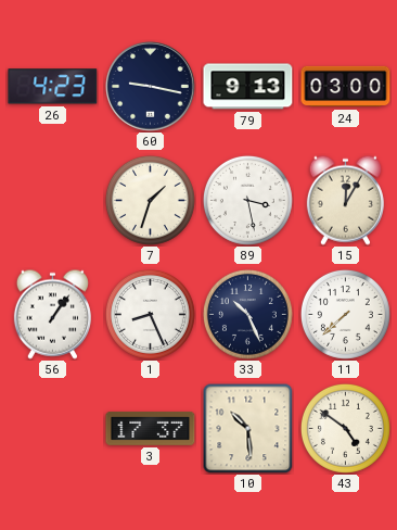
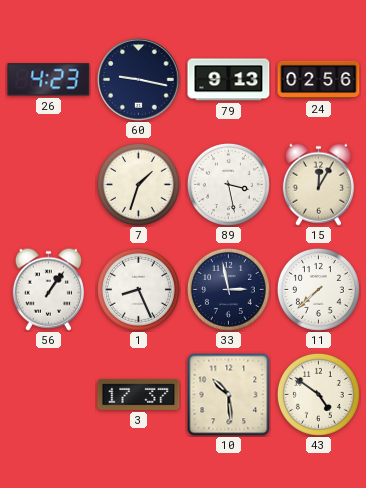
24: 03:00 -> 02:56
33: 10:26 -> 2:58
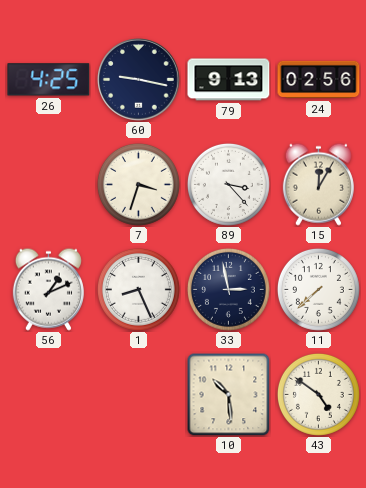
26: 4:23 -> 4:25
7: 1:33 -> 3:33
89: 3:28 -> 3:23
56: 1:06 -> 1:11
3: 17:37 -> none
